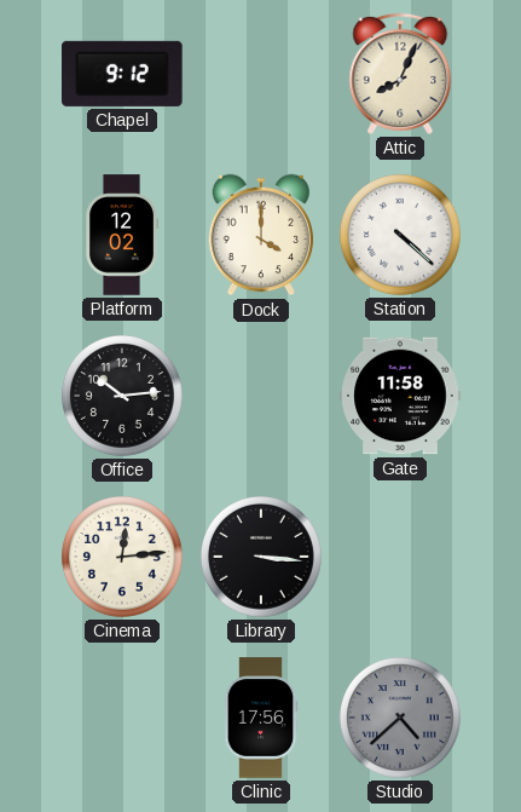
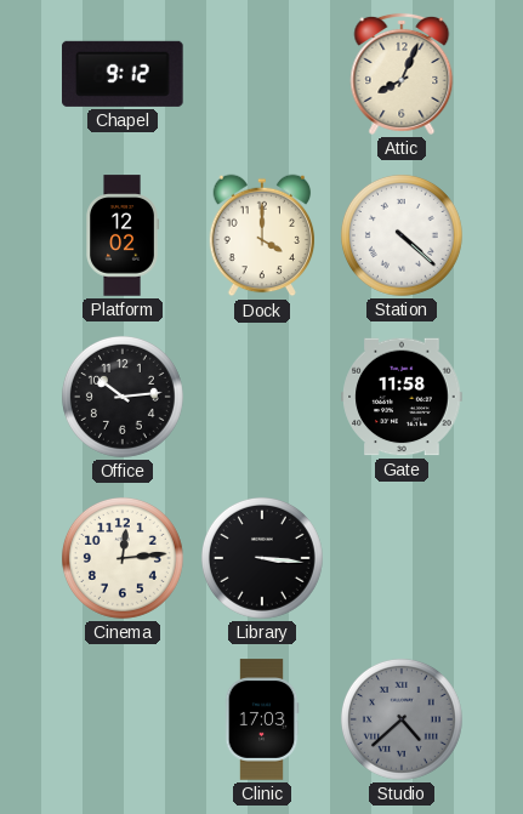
Clinic: 17:56 -> 17:03
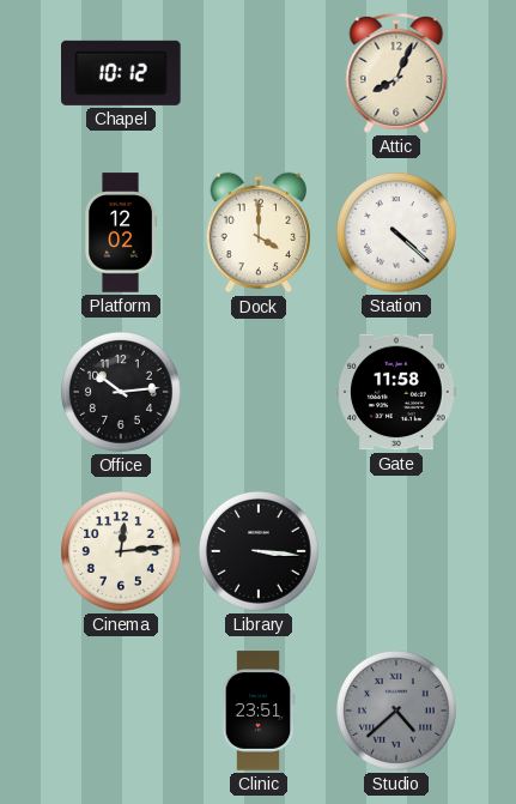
Chapel: 9:12 -> 10:12
Clinic: 17:03 -> 23:51
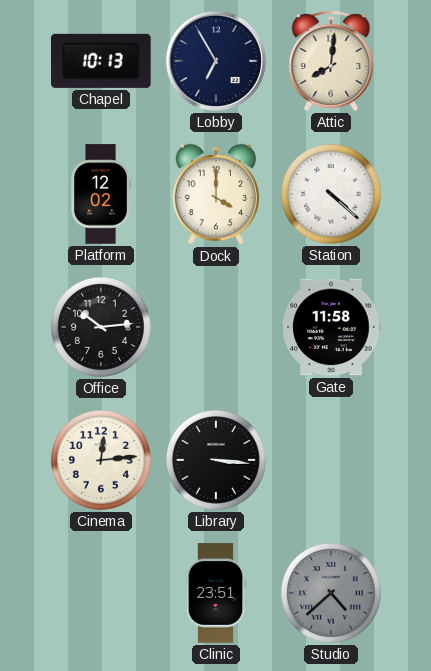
Chapel: 10:12 -> 10:13
Lobby: none -> 6:55
Attic: 8:04 -> 8:01
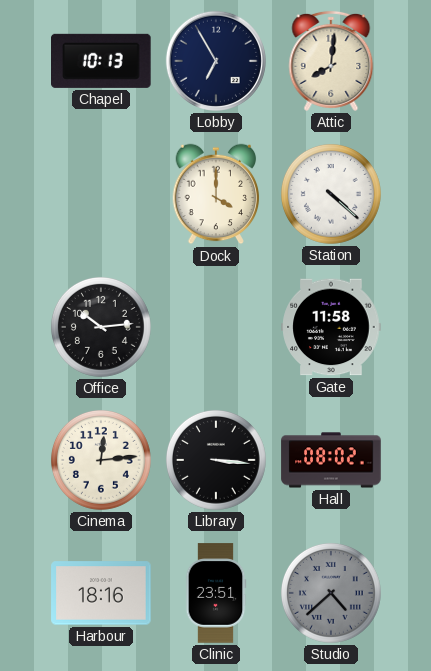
Platform: 12:02 -> none
Hall: none -> 08:02
Harbour: none -> 18:16
